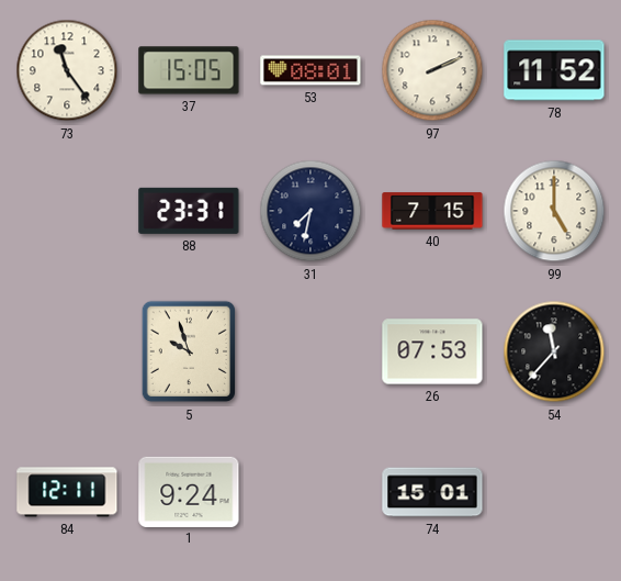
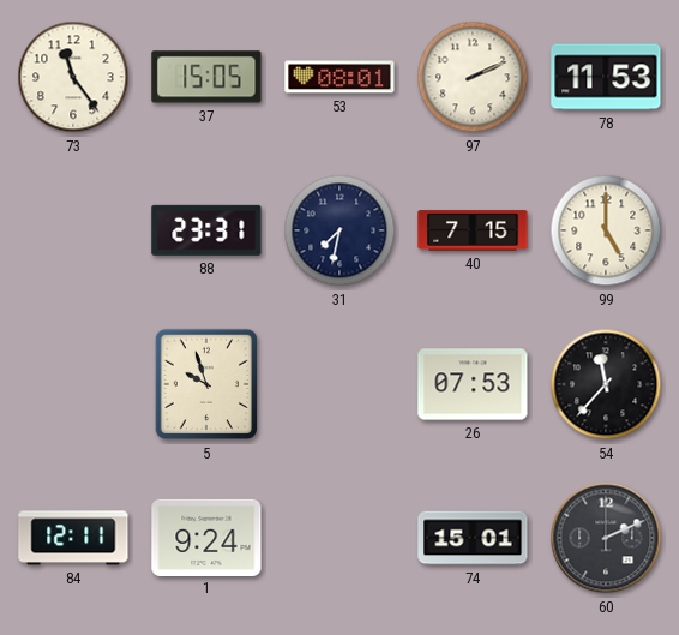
78: 11:52 -> 11:53
60: none -> 2:11
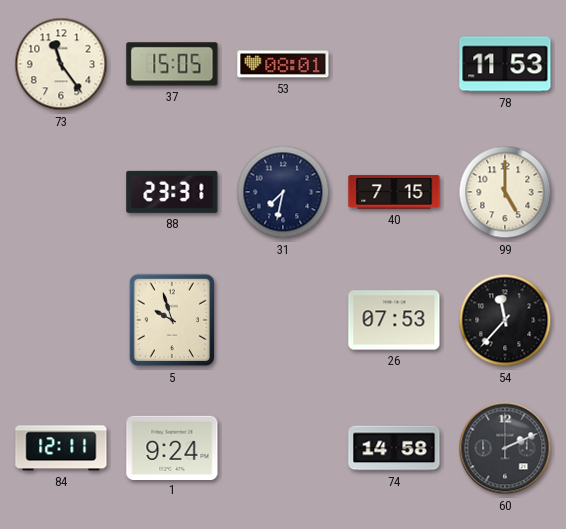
97: 2:11 -> none
74: 15:01 -> 14:58
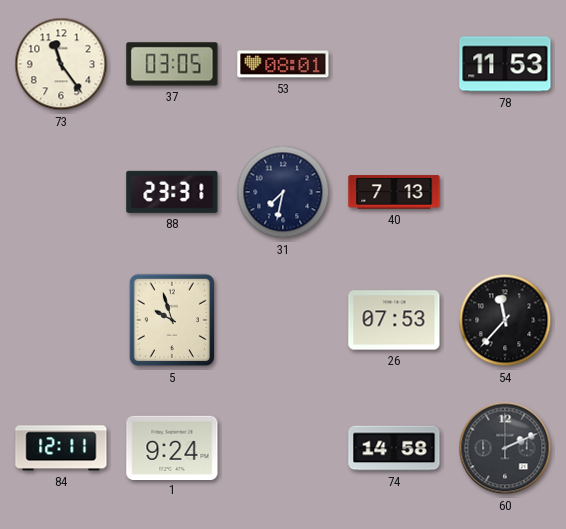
37: 15:05 -> 03:05
40: 7:15 -> 7:13
99: 5:00 -> none
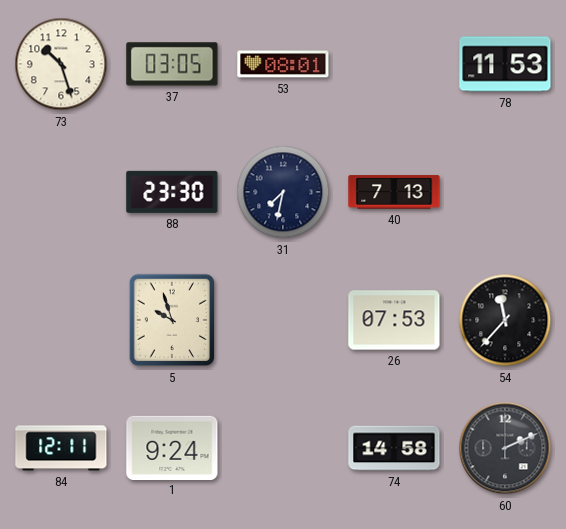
73: 11:24 -> 10:27
88: 23:31 -> 23:30
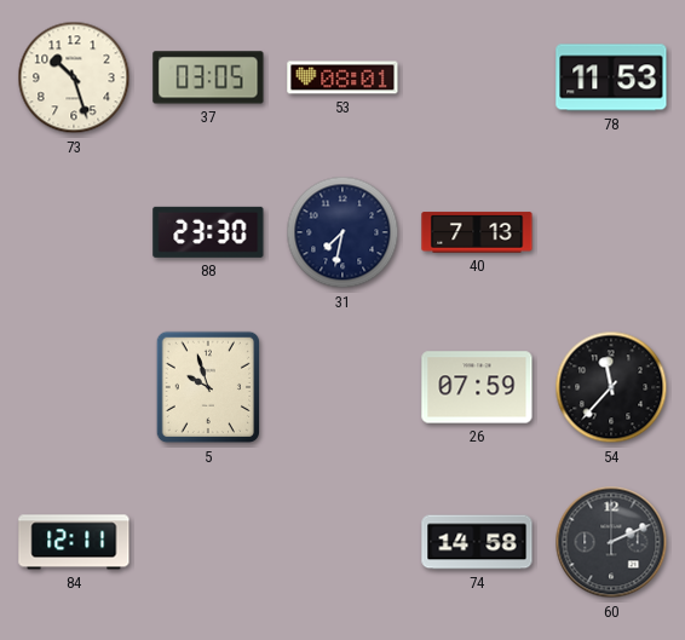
26: 07:53 -> 07:59
1: 9:24 -> none
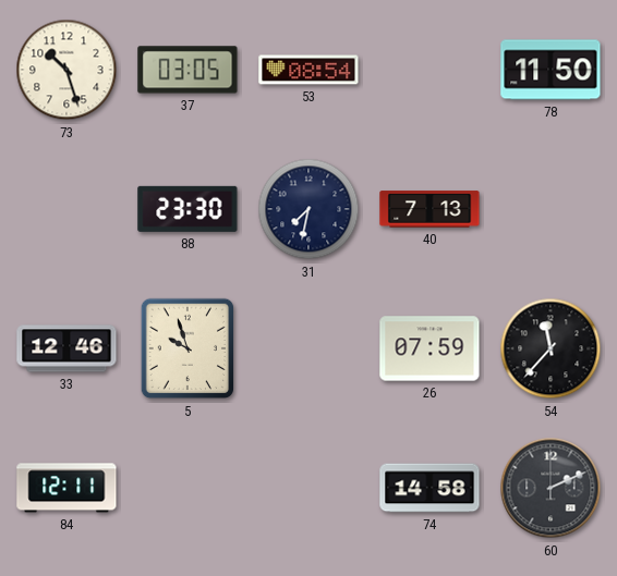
53: 08:01 -> 08:54
78: 11:53 -> 11:50
33: none -> 12:46
